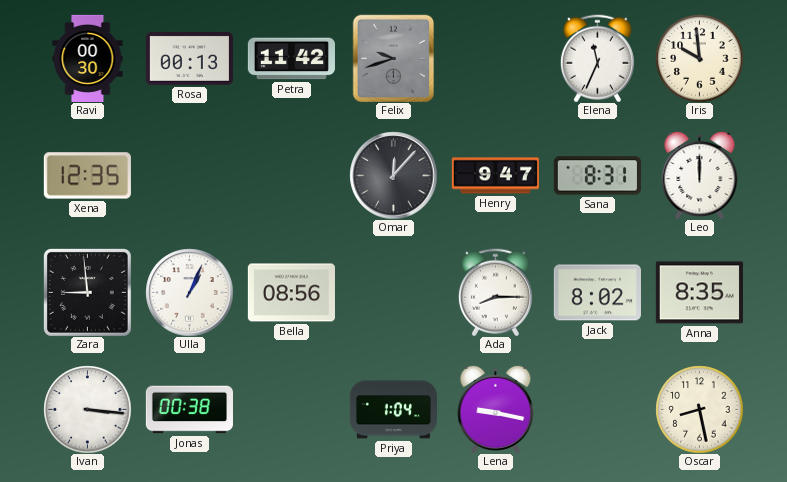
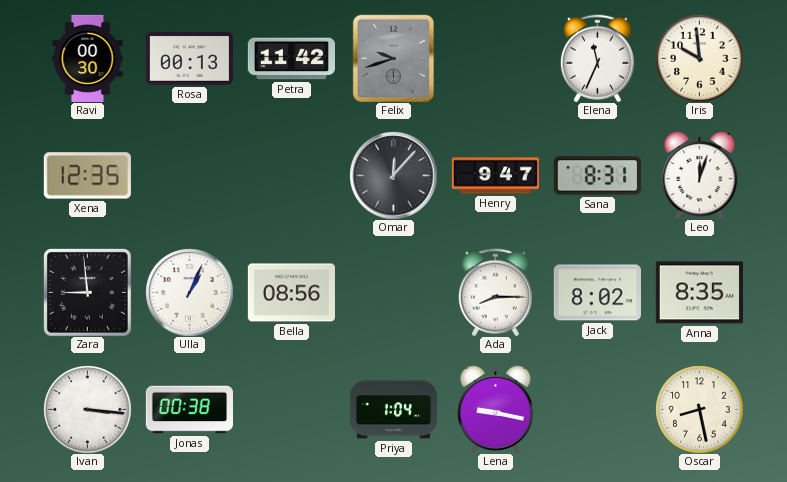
Leo: 12:00 -> 12:03
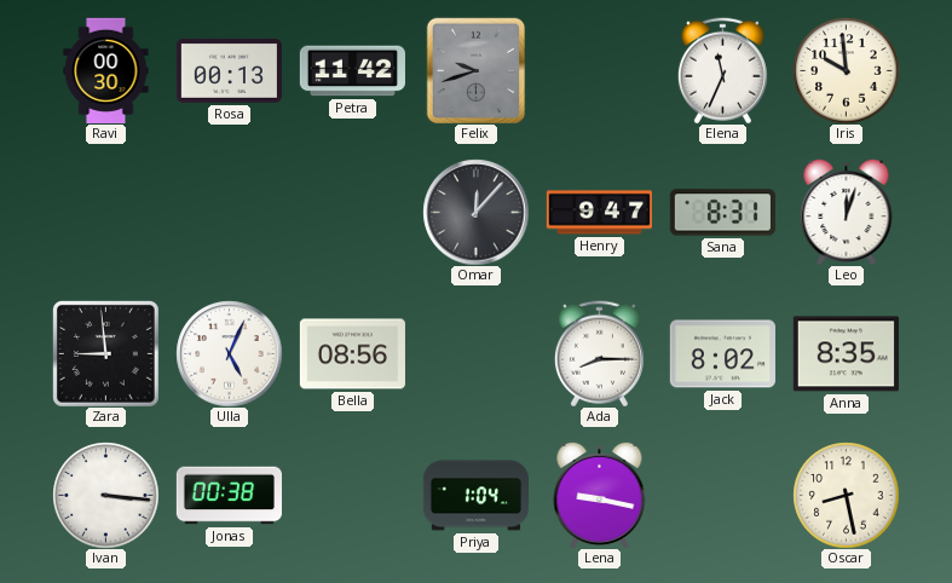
Xena: 12:35 -> none
Ulla: 1:04 -> 5:04
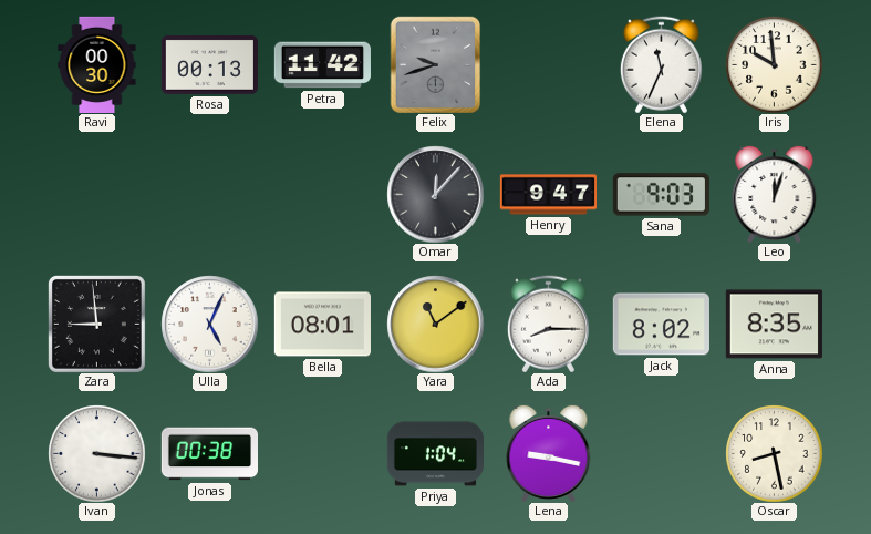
Sana: 8:31 -> 9:03
Bella: 08:56 -> 08:01
Yara: none -> 11:09
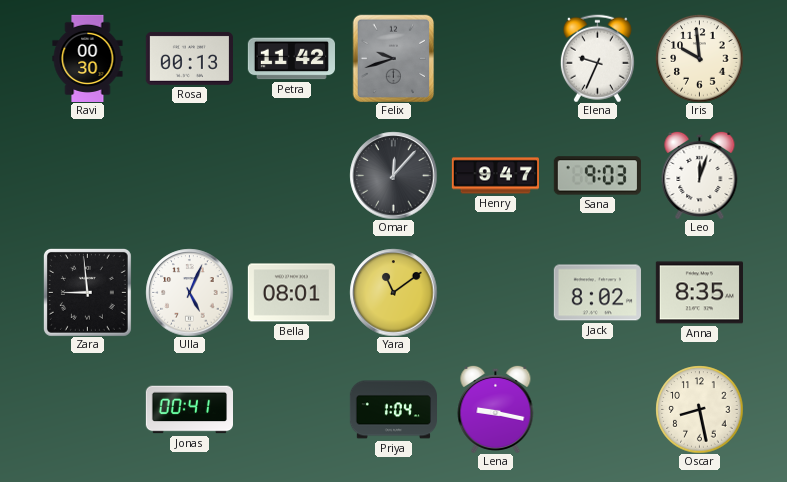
Elena: 11:34 -> 9:34
Ada: 8:15 -> none
Ivan: 3:16 -> none
Jonas: 00:38 -> 00:41
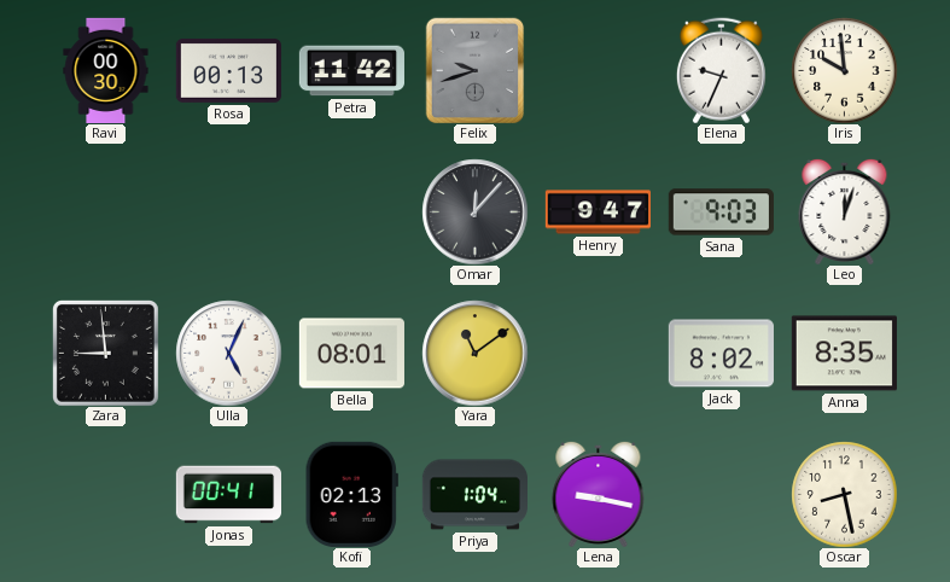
Kofi: none -> 02:13
